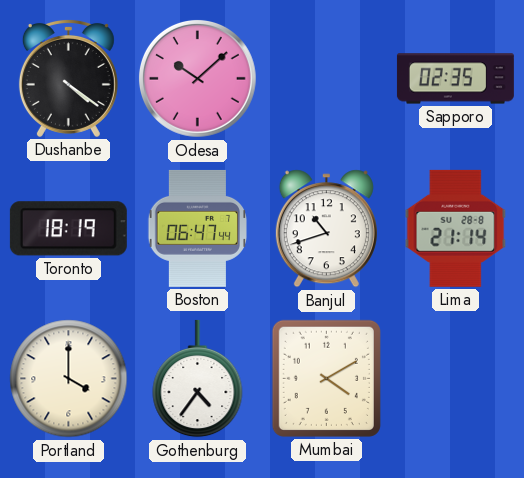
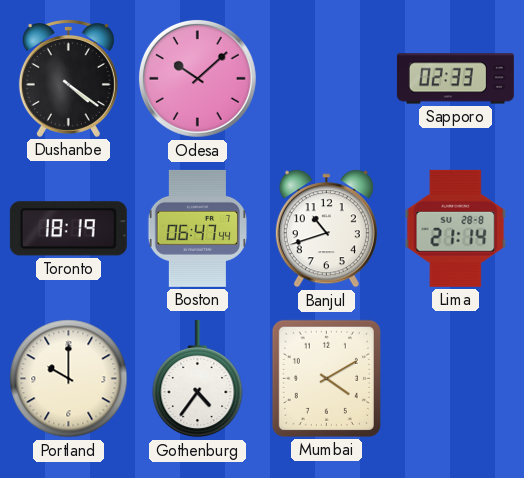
Sapporo: 02:35 -> 02:33
Portland: 4:00 -> 10:00
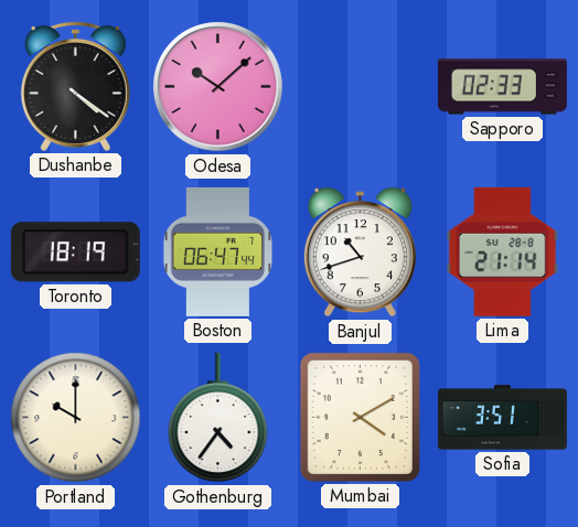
Sofia: none -> 3:51
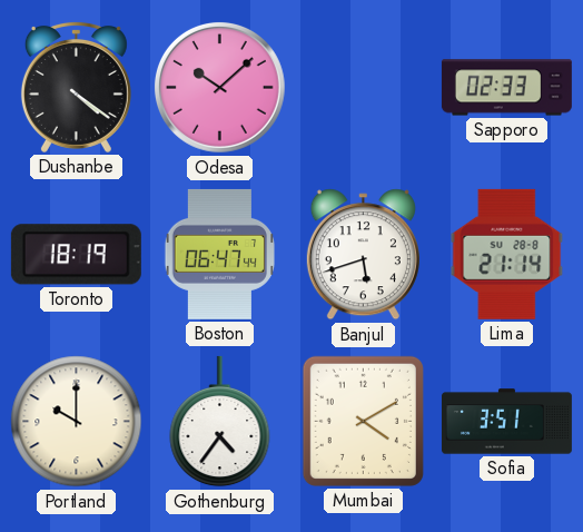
Banjul: 10:42 -> 5:42
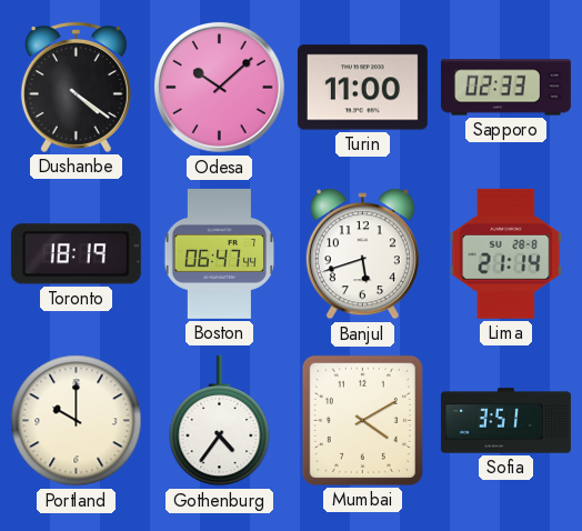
Turin: none -> 11:00
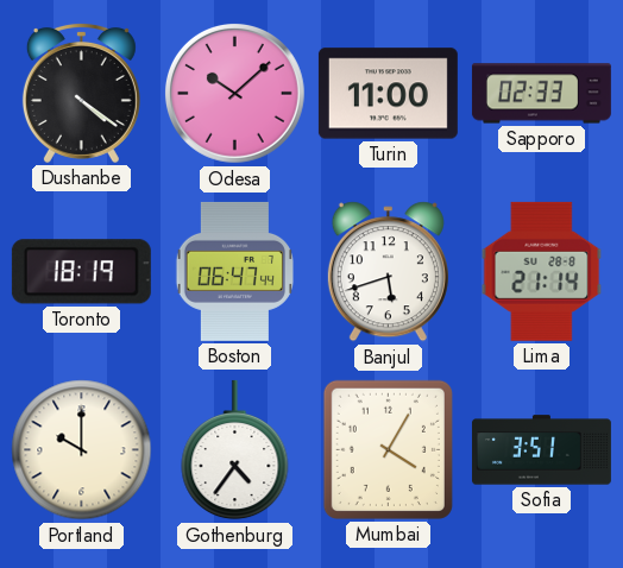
Mumbai: 4:10 -> 4:05
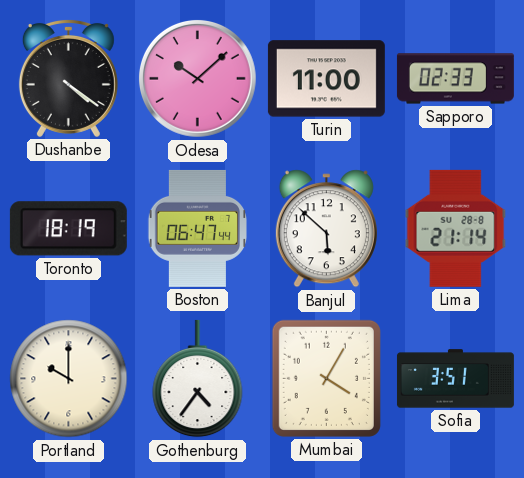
Banjul: 5:42 -> 5:52
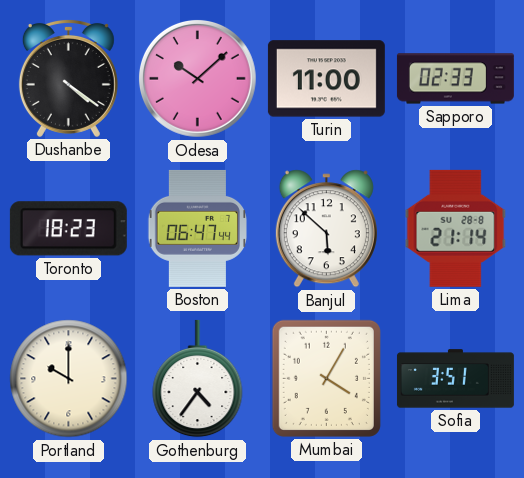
Toronto: 18:19 -> 18:23
